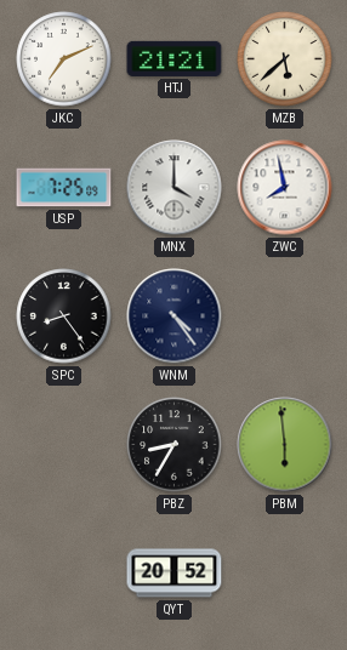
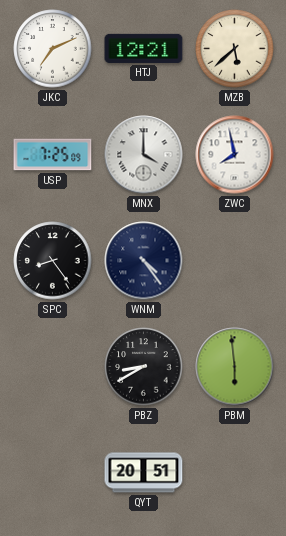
HTJ: 21:21 -> 12:21
PBZ: 8:35 -> 8:40
QYT: 20:52 -> 20:51
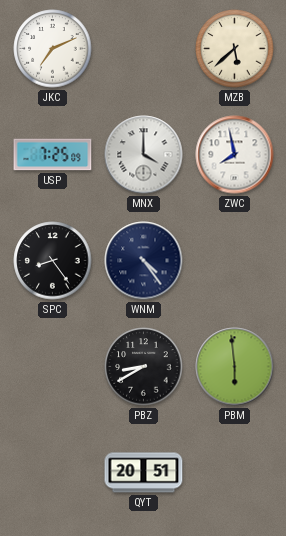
HTJ: 12:21 -> none
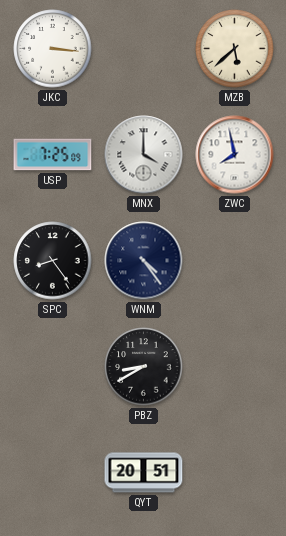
JKC: 7:11 -> 3:16
PBM: 5:59 -> none
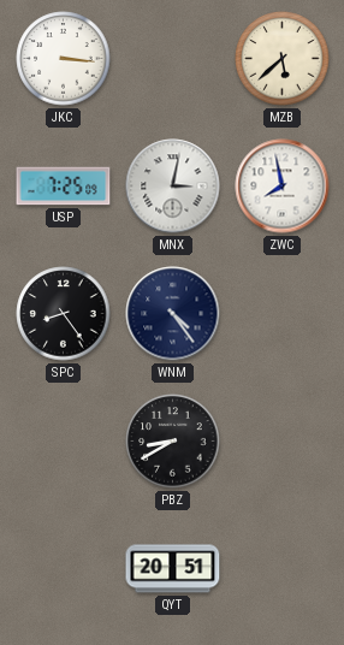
MNX: 4:00 -> 3:02
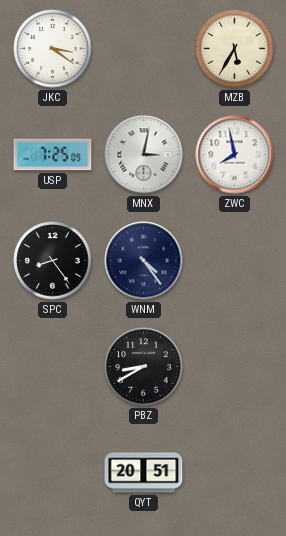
JKC: 3:16 -> 3:21
MZB: 5:38 -> 5:35
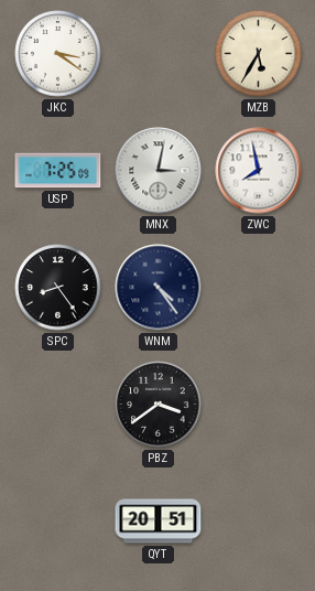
PBZ: 8:40 -> 3:39
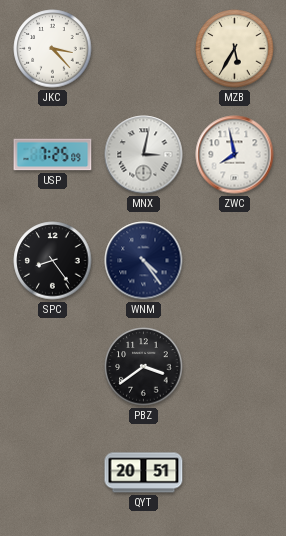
JKC: 3:21 -> 3:23
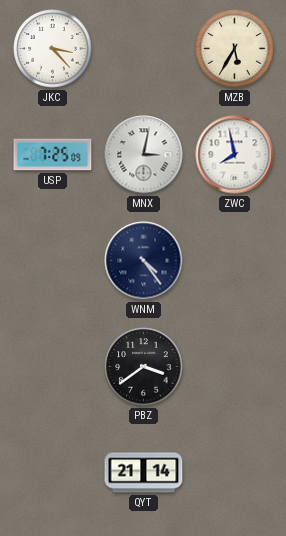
SPC: 8:24 -> none
QYT: 20:51 -> 21:14
